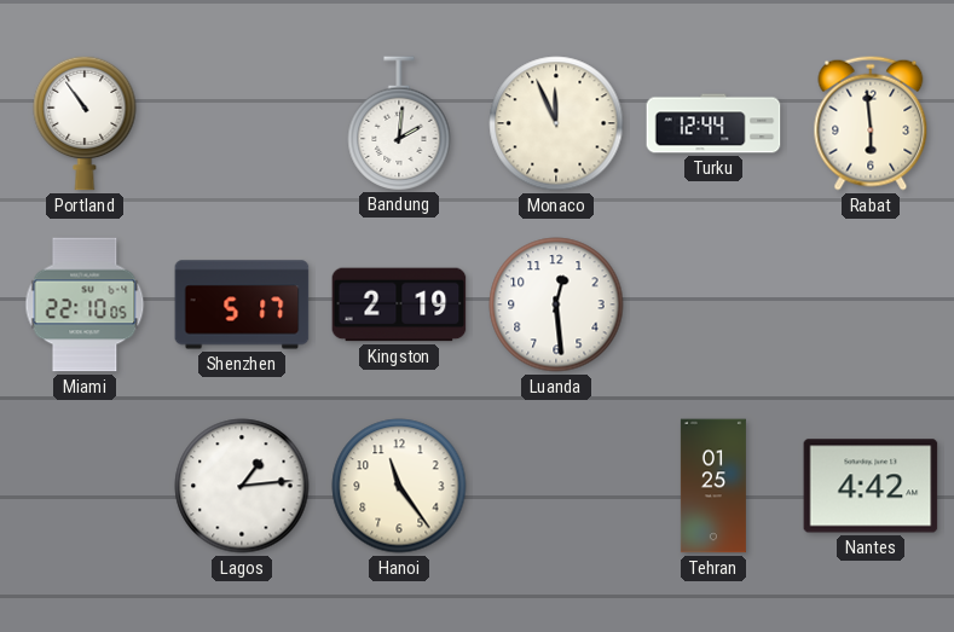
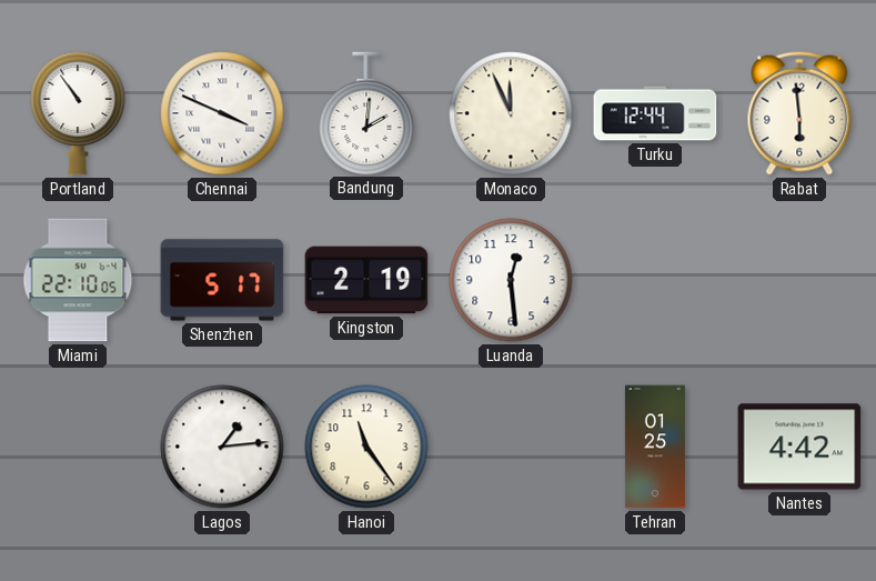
Chennai: none -> 3:49
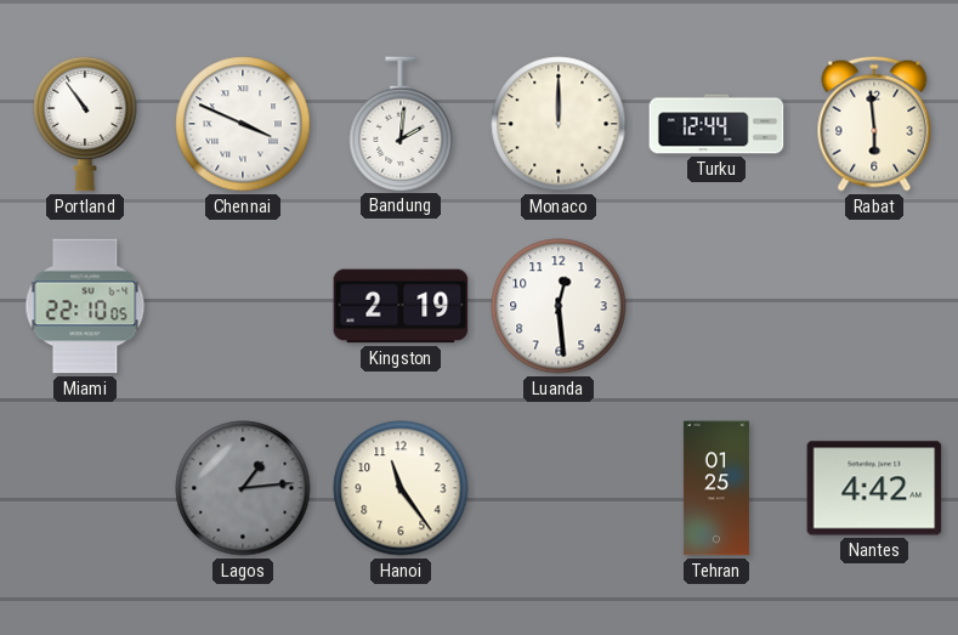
Monaco: 11:56 -> 12:00
Shenzhen: 5:17 -> none
Lagos dial: white -> grey
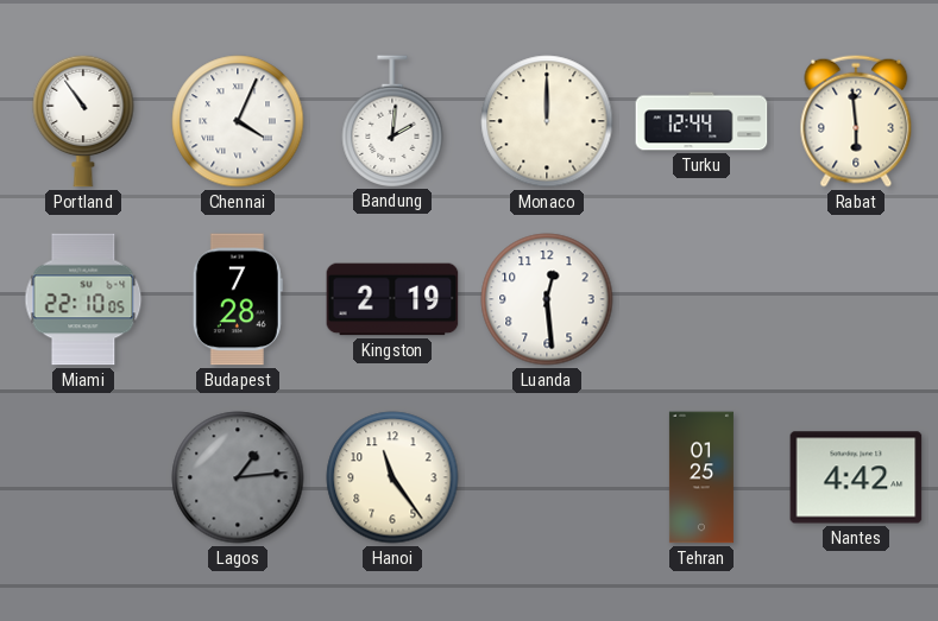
Chennai: 3:49 -> 4:04
Budapest: none -> 7:28
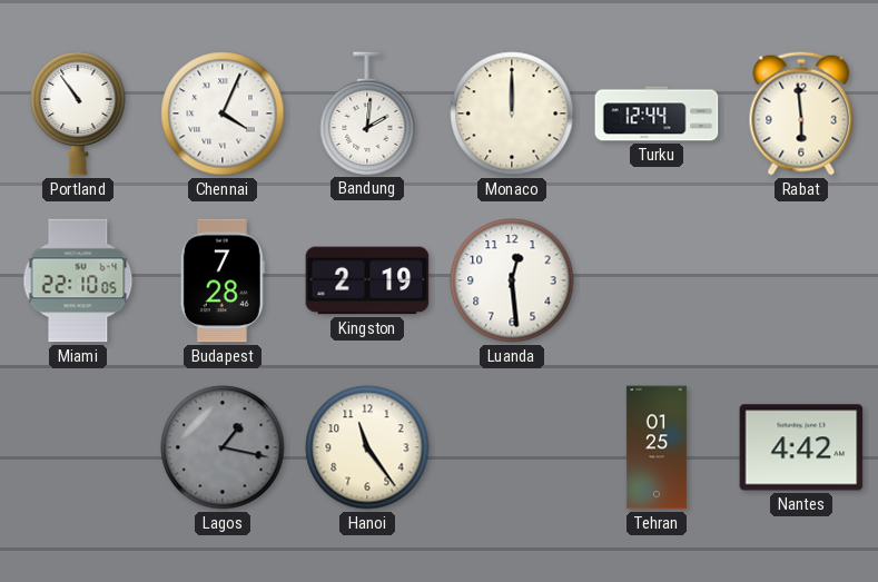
Lagos: 1:14 -> 1:17
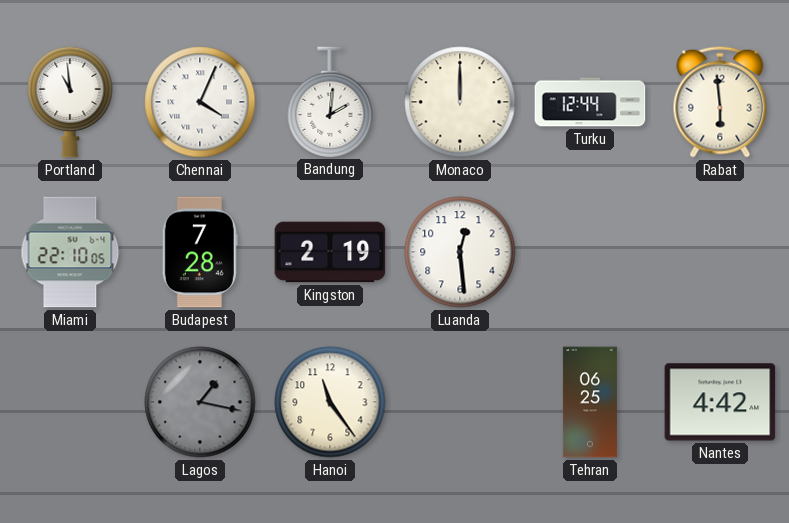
Portland: 10:54 -> 10:59
Tehran: 01:25 -> 06:25
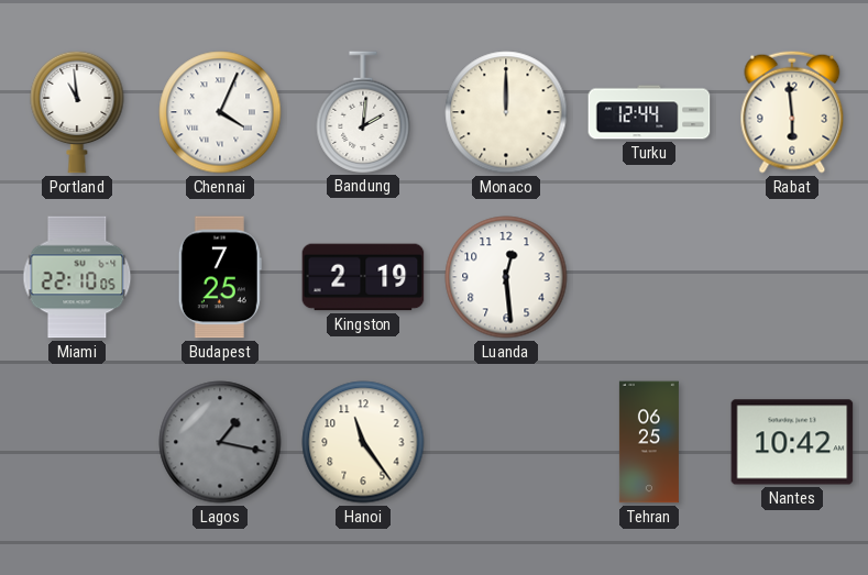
Budapest: 7:28 -> 7:25
Nantes: 4:42 -> 10:42
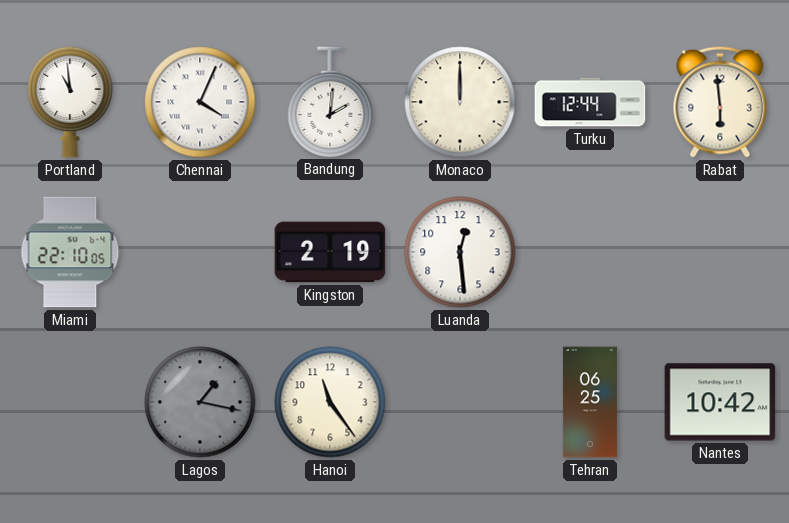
Budapest: 7:25 -> none
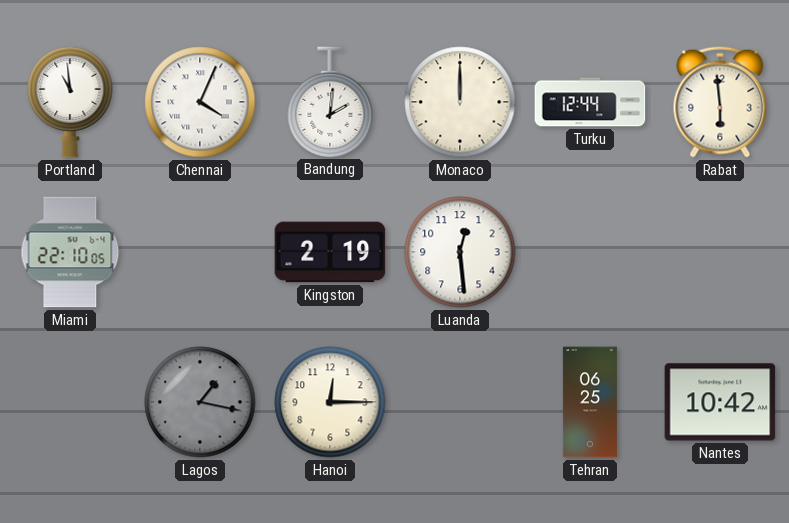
Hanoi: 11:24 -> 12:15
